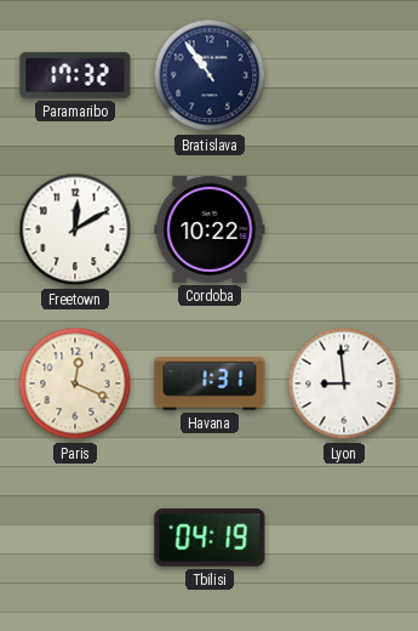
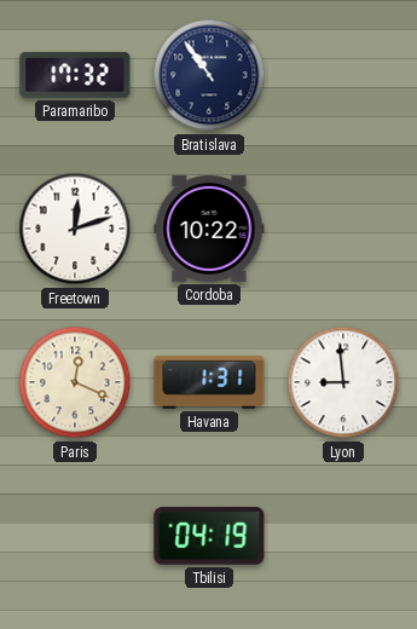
Freetown: 12:10 -> 12:12
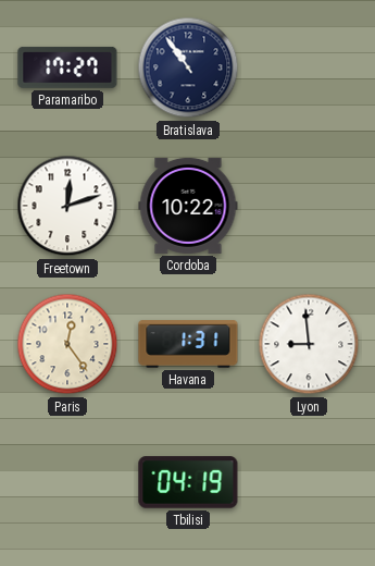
Paramaribo: 17:32 -> 17:27
Paris: 12:19 -> 12:24
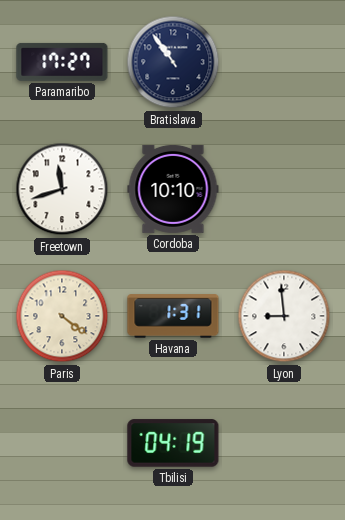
Freetown: 12:12 -> 11:42
Cordoba: 10:22 -> 10:10
Paris: 12:24 -> 4:21
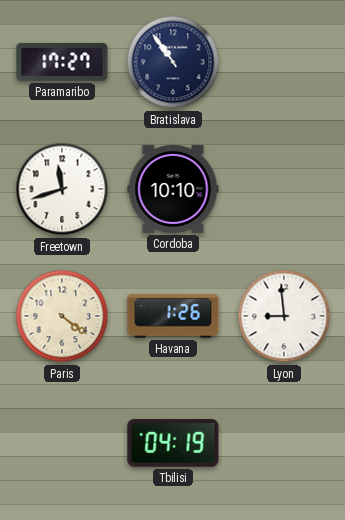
Havana: 1:31 -> 1:26
